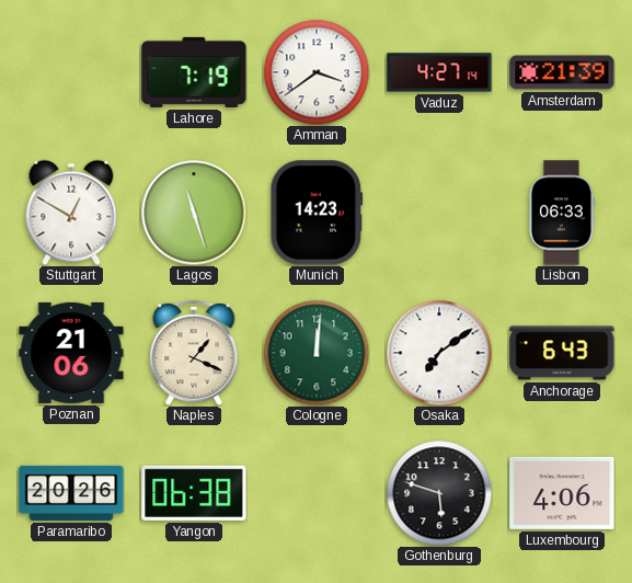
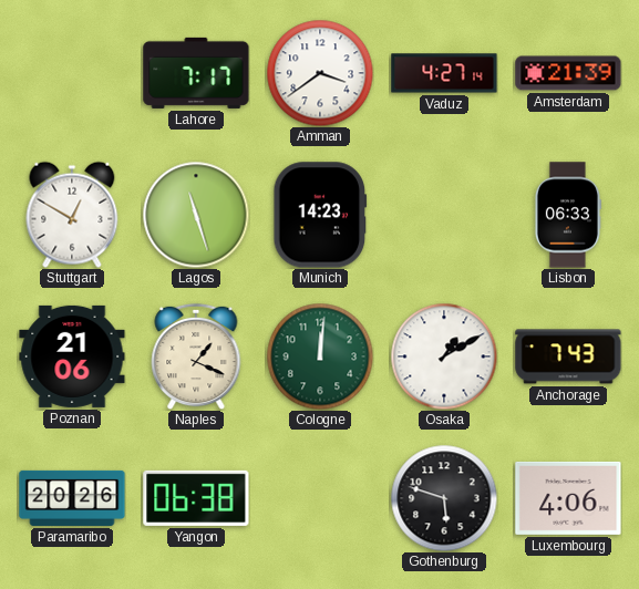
Lahore: 7:19 -> 7:17
Osaka: 7:09 -> 1:10
Anchorage: 6:43 -> 7:43
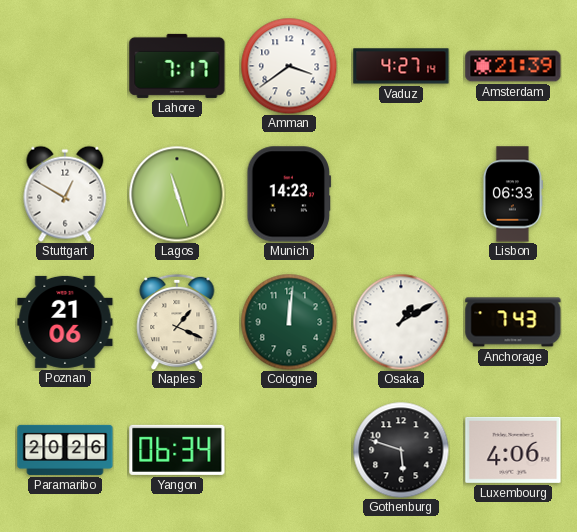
Yangon: 06:38 -> 06:34
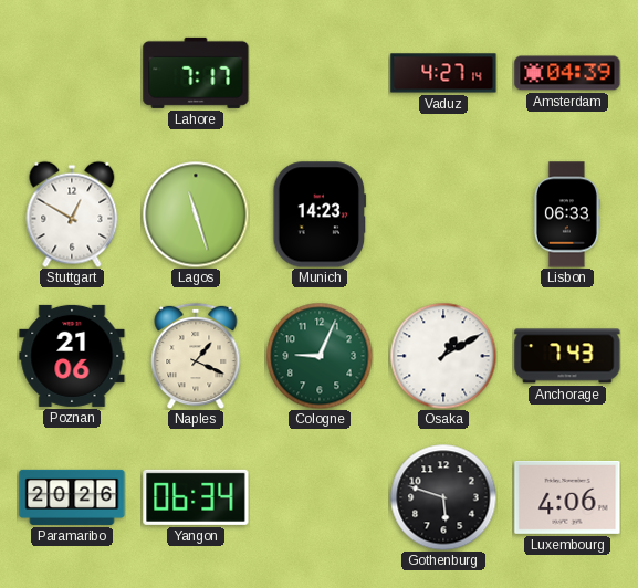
Amman: 3:39 -> none
Amsterdam: 21:39 -> 04:39
Cologne: 12:01 -> 9:04
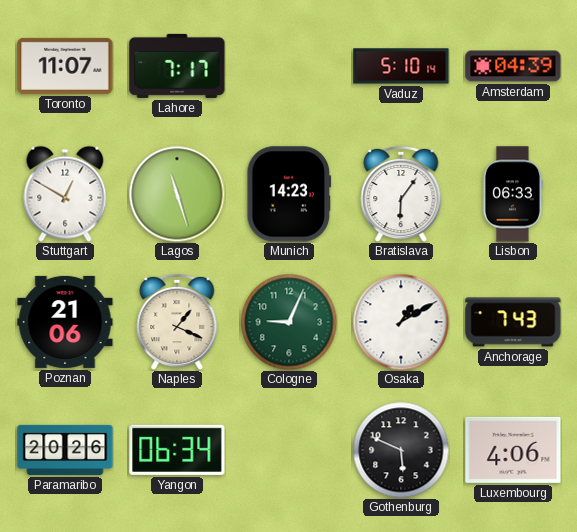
Toronto: none -> 11:07
Vaduz: 4:27 -> 5:10
Bratislava: none -> 6:06
Gothenburg: 5:48 -> 5:49
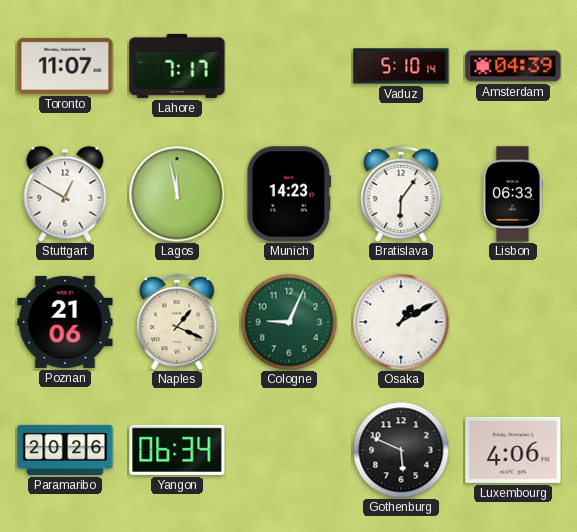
Lagos: 11:27 -> 11:58
Anchorage: 7:43 -> none
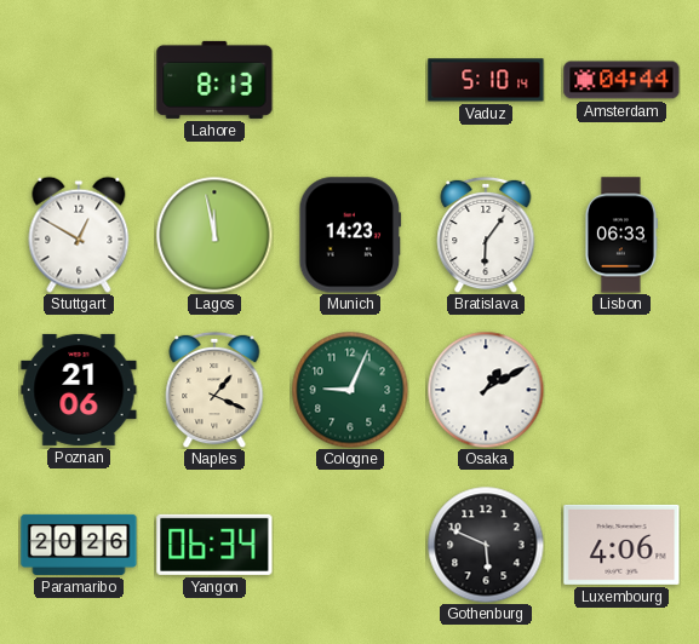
Toronto: 11:07 -> none
Lahore: 7:17 -> 8:13
Amsterdam: 04:39 -> 04:44
